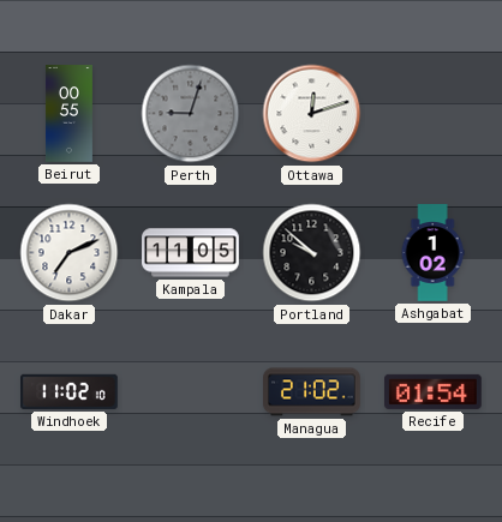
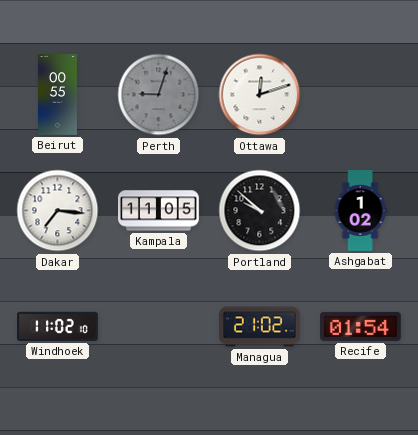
Dakar: 7:11 -> 7:16
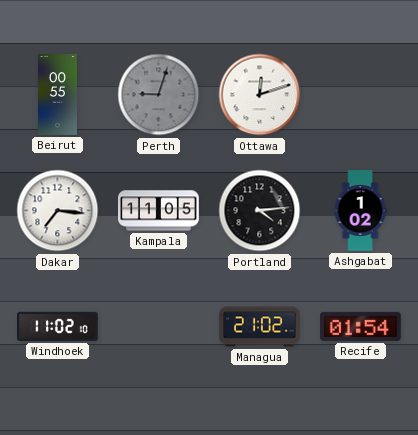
Portland: 9:52 -> 4:14
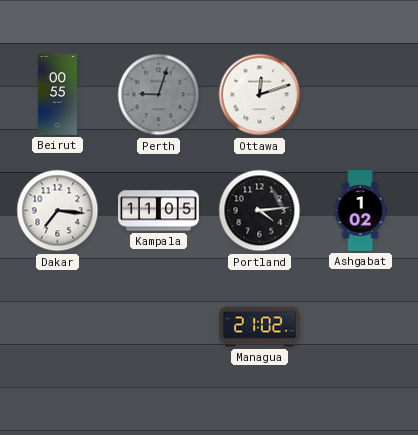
Windhoek: 11:02 -> none
Recife: 01:54 -> none
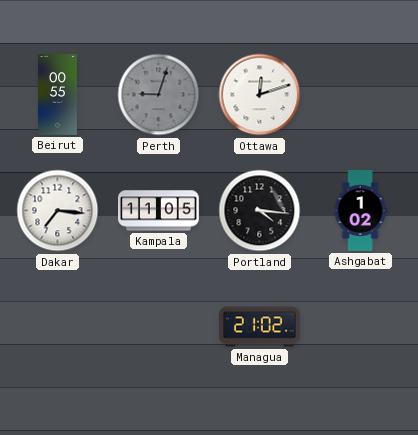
Portland: 4:14 -> 4:16
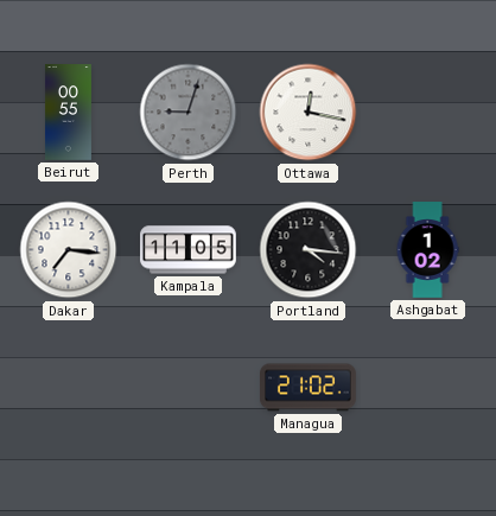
Ottawa: 12:12 -> 12:17
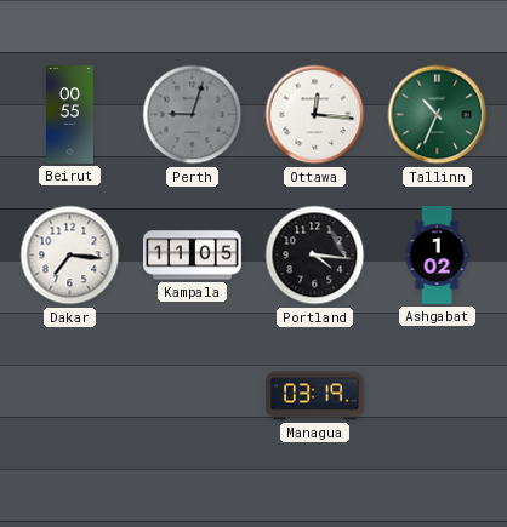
Ottawa: 12:17 -> 12:16
Tallinn: none -> 10:34
Managua: 21:02 -> 03:19
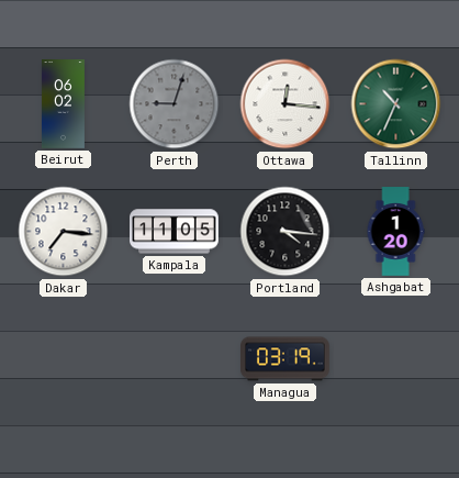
Beirut: 00:55 -> 06:02
Ashgabat: 1:02 -> 1:20
